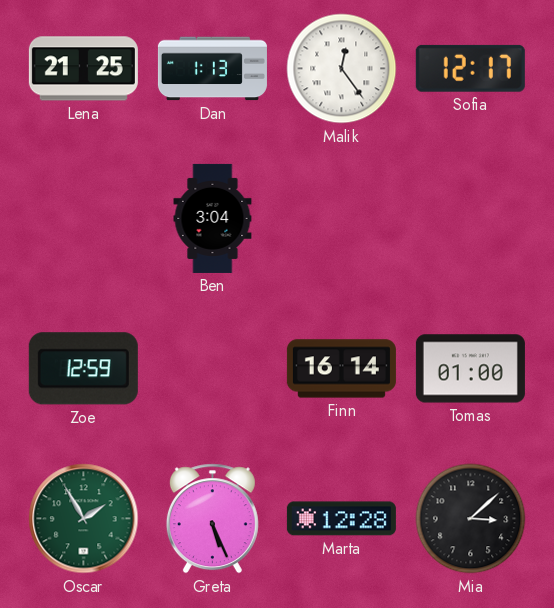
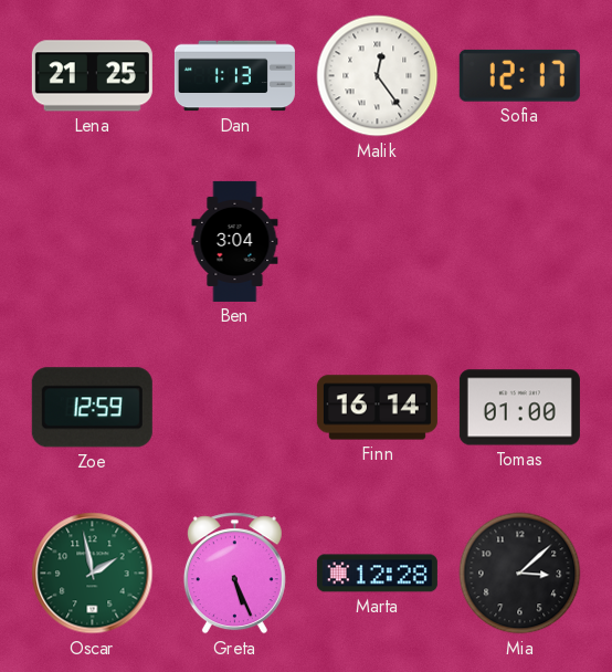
Oscar: 1:55 -> 1:58
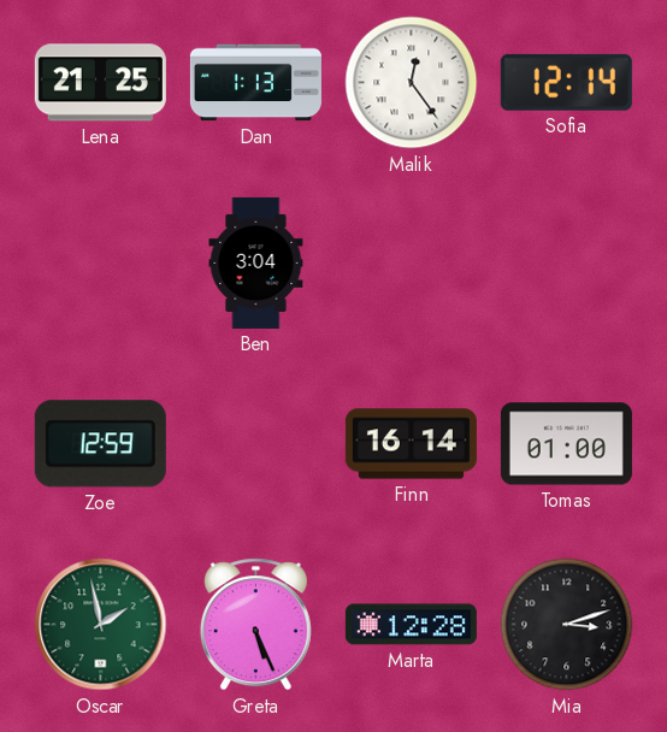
Sofia: 12:17 -> 12:14
Mia: 3:08 -> 3:12
